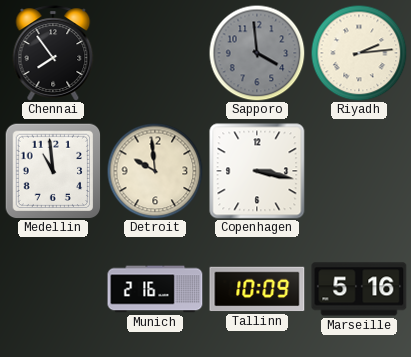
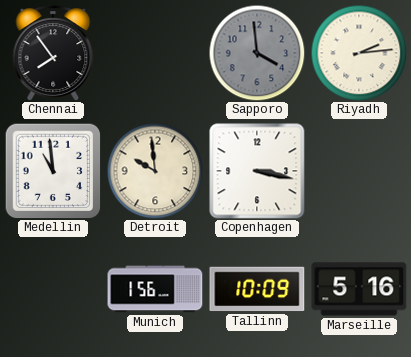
Munich: 2:16 -> 1:56
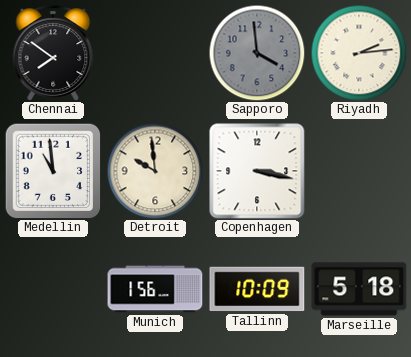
Chennai: 7:54 -> 7:51
Marseille: 5:16 -> 5:18
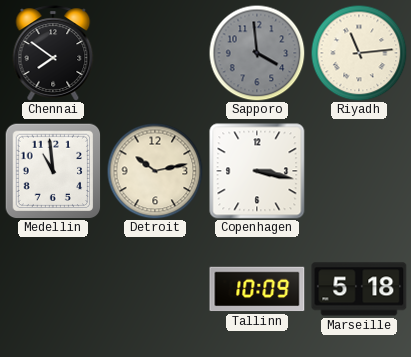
Riyadh: 2:14 -> 11:14
Detroit: 9:59 -> 10:13
Munich: 1:56 -> none
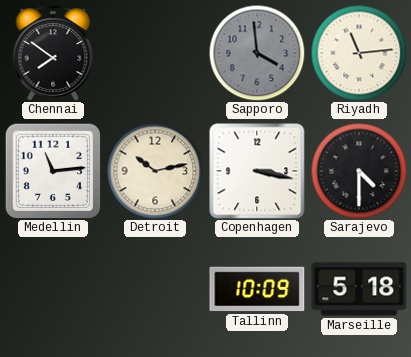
Medellin: 10:59 -> 11:14
Sarajevo: none -> 4:30
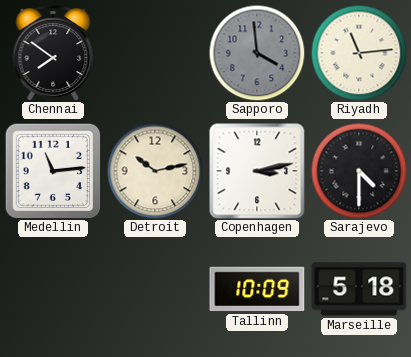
Copenhagen: 3:17 -> 3:13
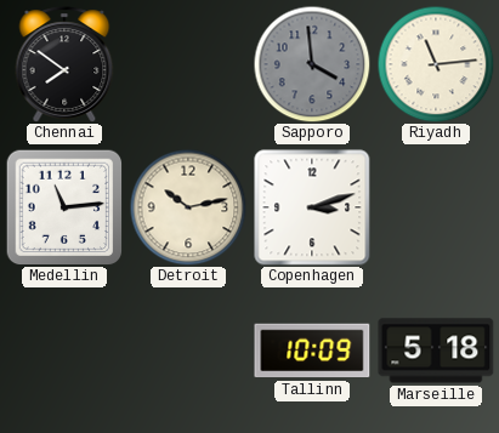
Copenhagen: 3:13 -> 3:12
Sarajevo: 4:30 -> none
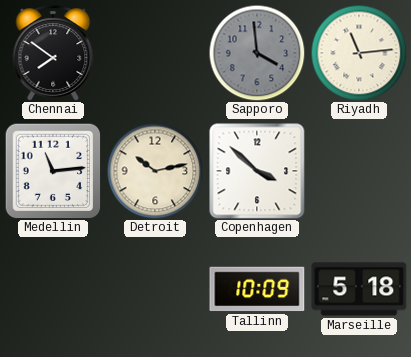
Copenhagen: 3:12 -> 3:52
